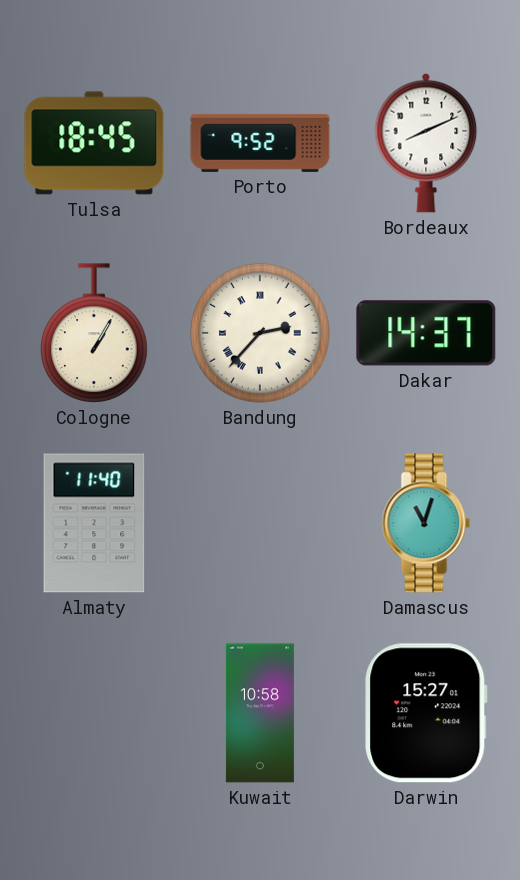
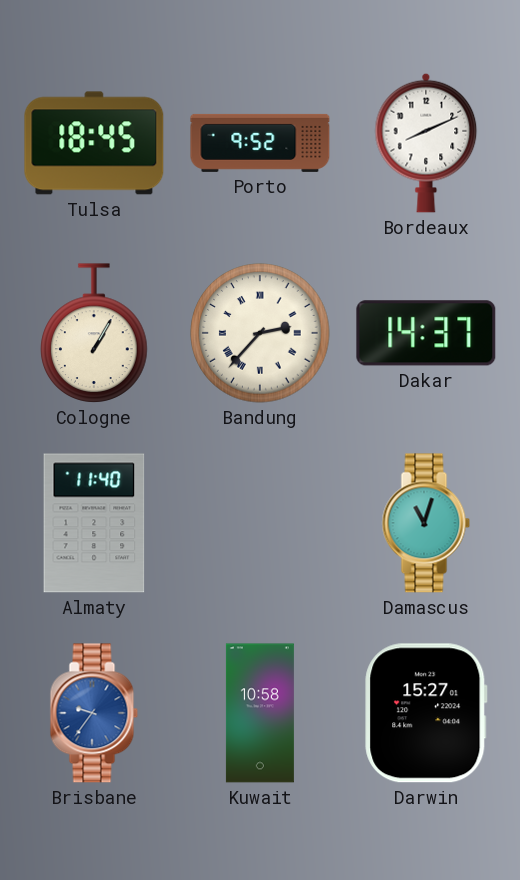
Brisbane: none -> 9:36
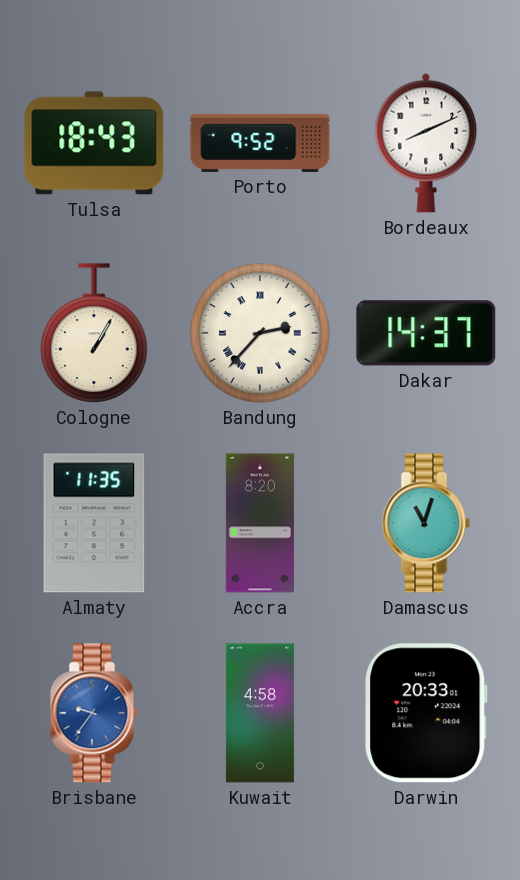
Tulsa: 18:45 -> 18:43
Almaty: 11:40 -> 11:35
Accra: none -> 8:20
Kuwait: 10:58 -> 4:58
Darwin: 15:27 -> 20:33
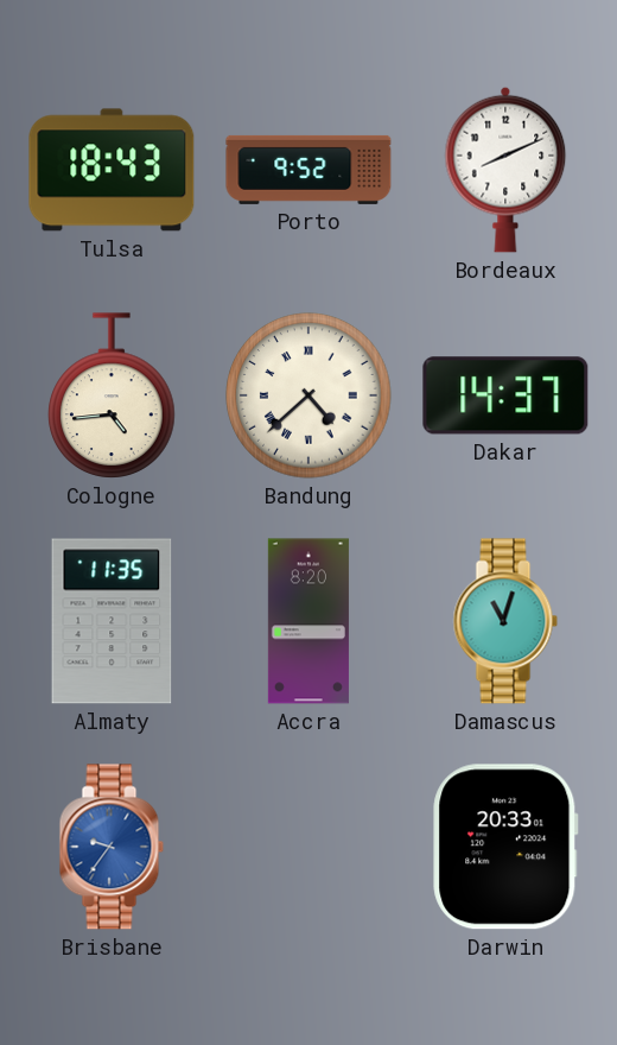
Cologne: 1:05 -> 4:44
Bandung: 2:37 -> 4:38
Kuwait: 4:58 -> none
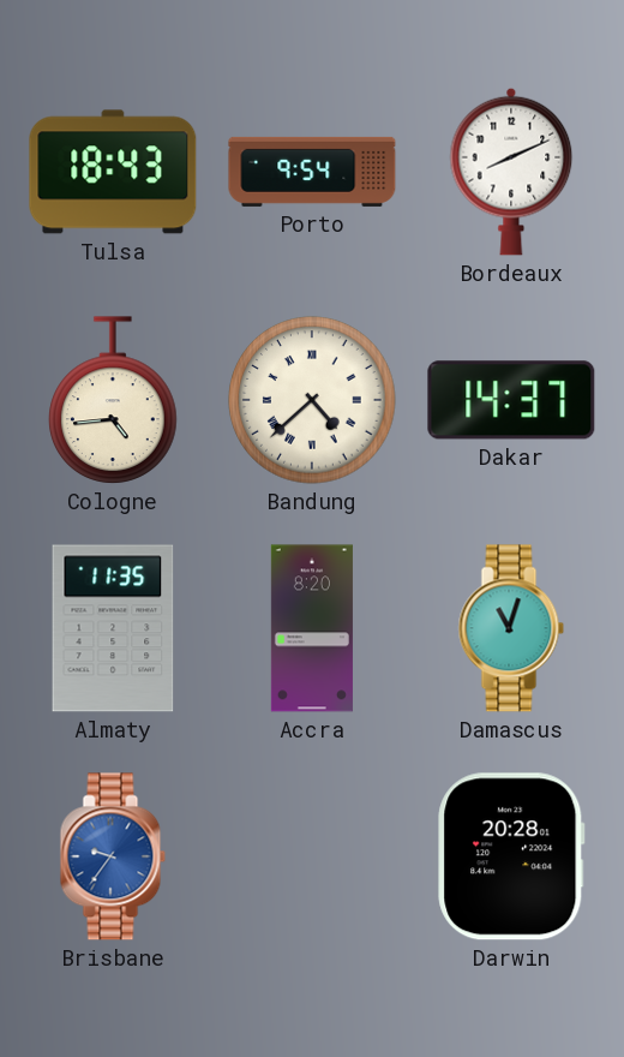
Porto: 9:52 -> 9:54
Darwin: 20:33 -> 20:28
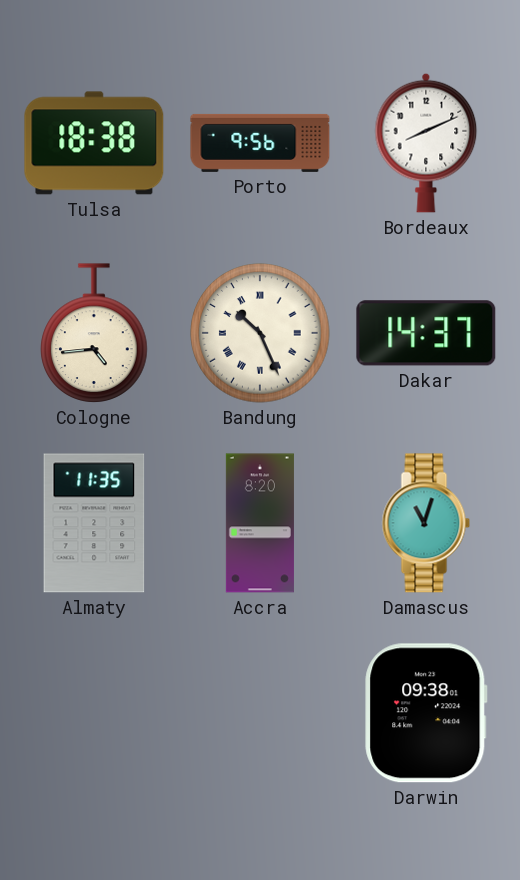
Tulsa: 18:43 -> 18:38
Porto: 9:54 -> 9:56
Bandung: 4:38 -> 10:26
Brisbane: 9:36 -> none
Darwin: 20:28 -> 09:38
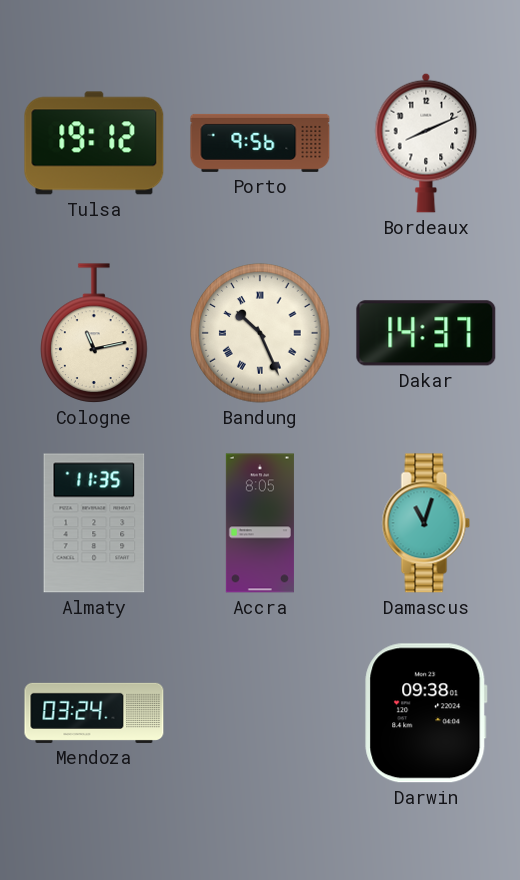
Tulsa: 18:38 -> 19:12
Cologne: 4:44 -> 11:13
Accra: 8:20 -> 8:05
Mendoza: none -> 03:24
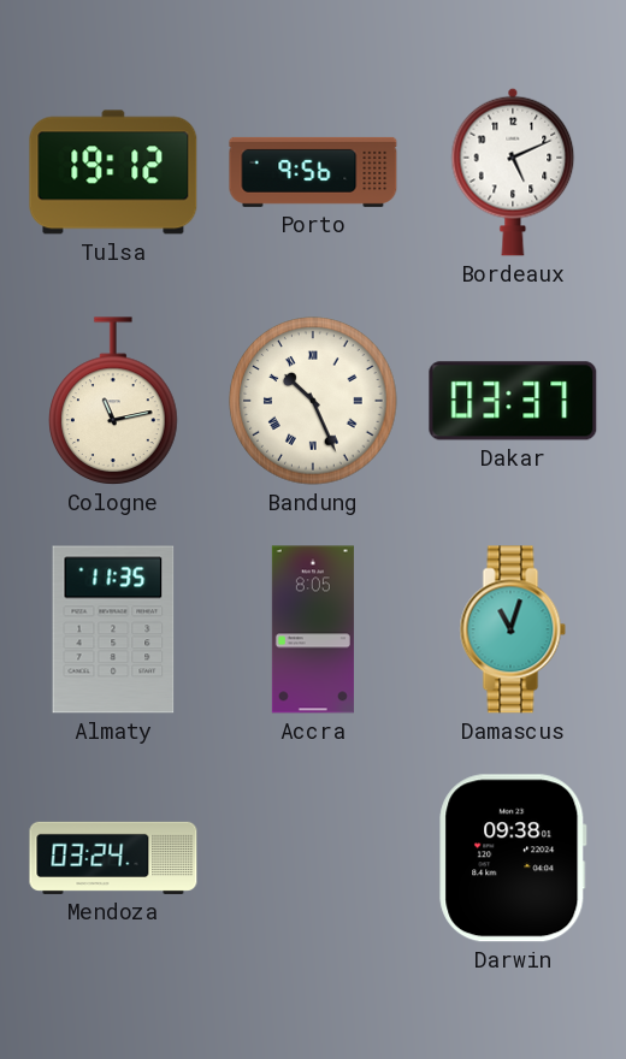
Bordeaux: 8:11 -> 5:11
Dakar: 14:37 -> 03:37
